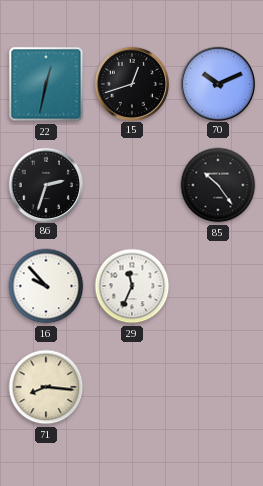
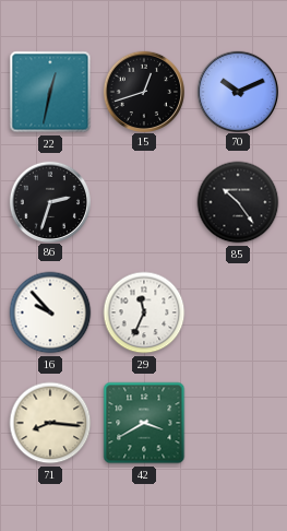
42: none -> 3:40
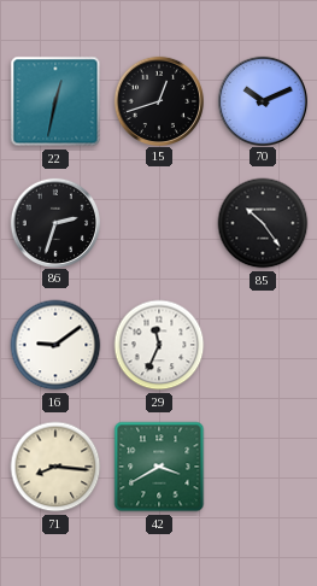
16: 9:53 -> 9:09
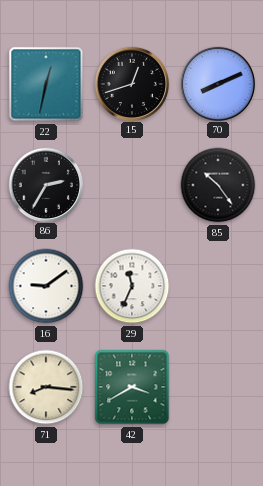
70: 10:11 -> 8:11
86: 2:33 -> 2:35
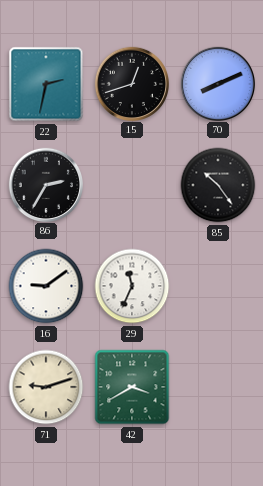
22: 12:32 -> 2:32
71: 8:16 -> 9:12
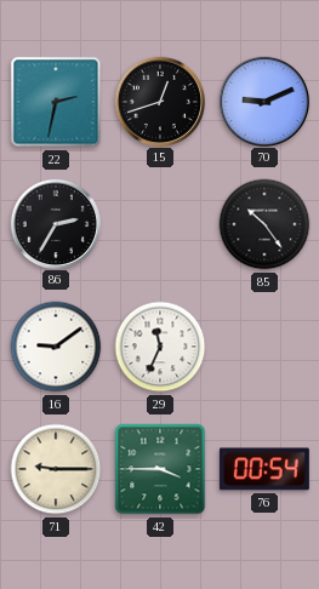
70: 8:11 -> 9:11
71: 9:12 -> 9:15
42: 3:40 -> 3:45
76: none -> 00:54
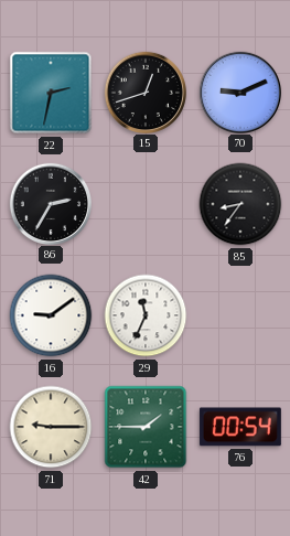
85: 10:24 -> 8:36
42: 3:45 -> 1:45
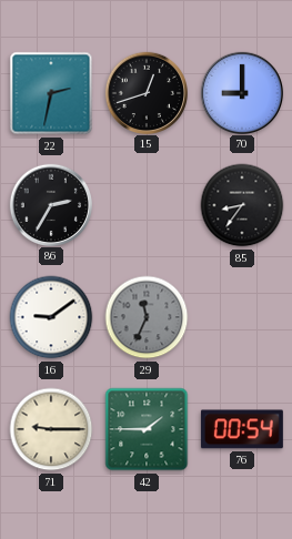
70: 9:11 -> 9:00
29 dial: white -> grey
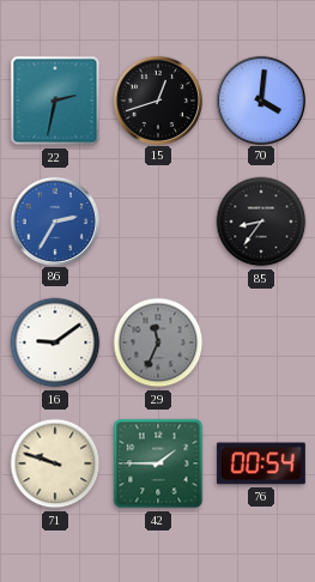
70: 9:00 -> 4:01
86 dial: black -> blue
71: 9:15 -> 9:48
